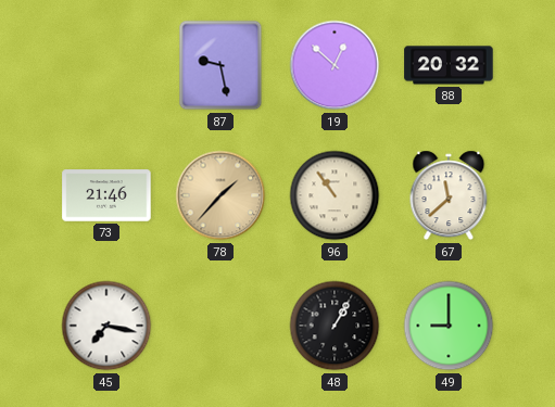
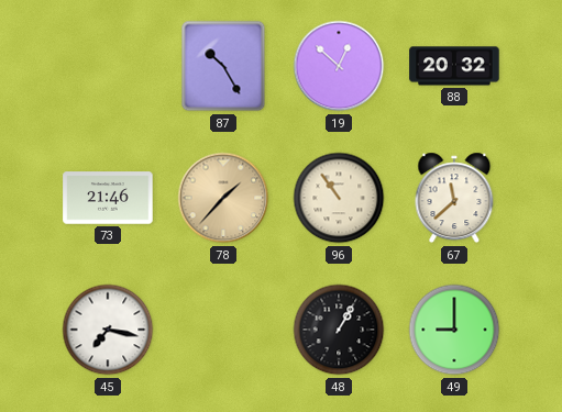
87: 9:28 -> 10:25
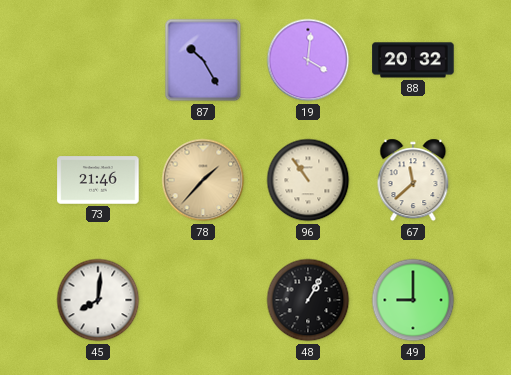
19: 12:52 -> 4:01
45: 7:17 -> 8:01
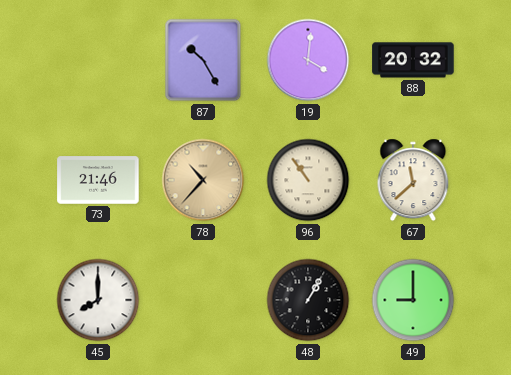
78: 1:37 -> 10:37
45: 8:01 -> 8:00
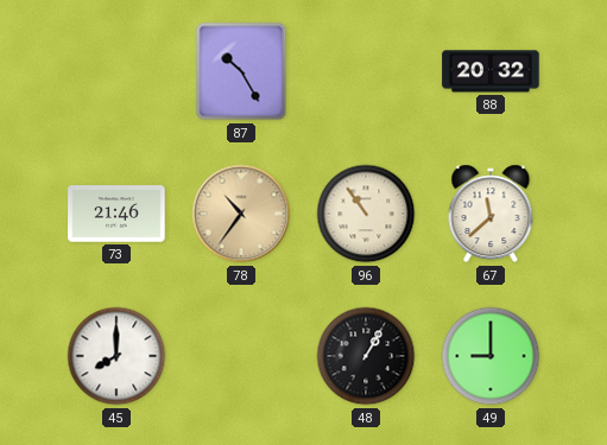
19: 4:01 -> none
78: 10:37 -> 10:36
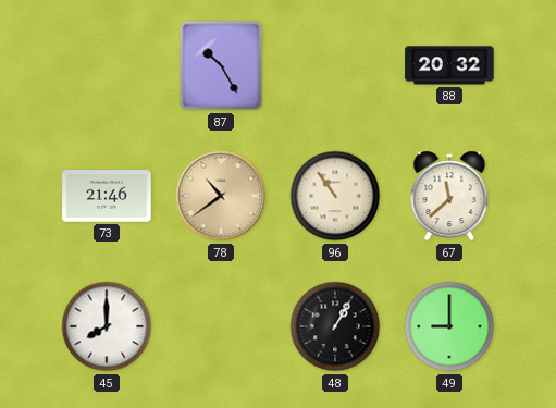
78: 10:36 -> 10:39
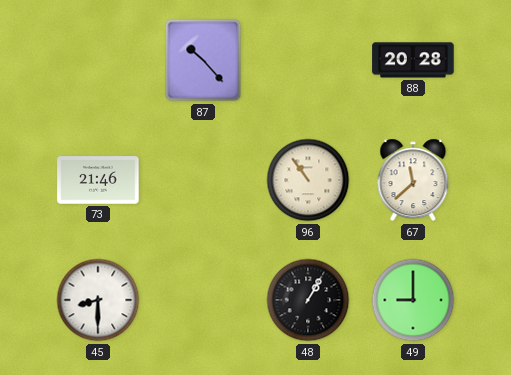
87: 10:25 -> 10:23
88: 20:32 -> 20:28
78: 10:39 -> none
45: 8:00 -> 8:30
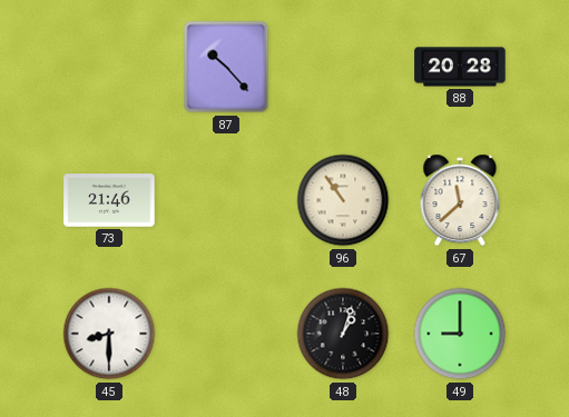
48: 1:05 -> 1:03
